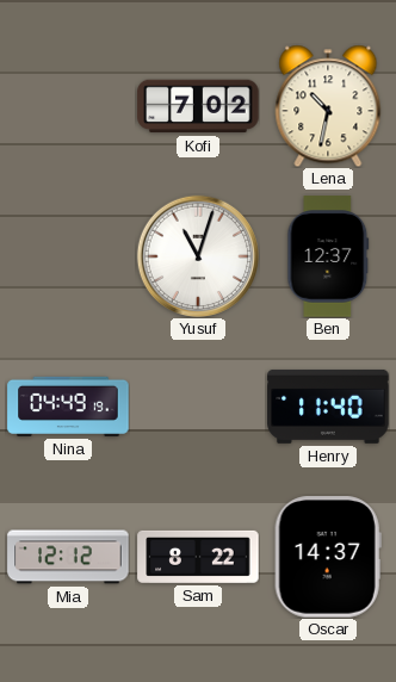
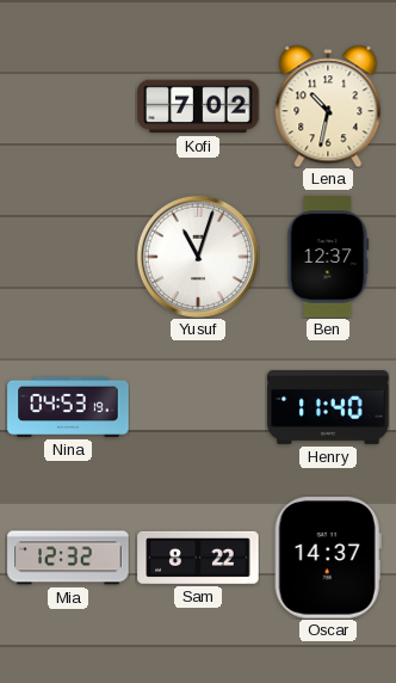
Nina: 04:49 -> 04:53
Mia: 12:12 -> 12:32
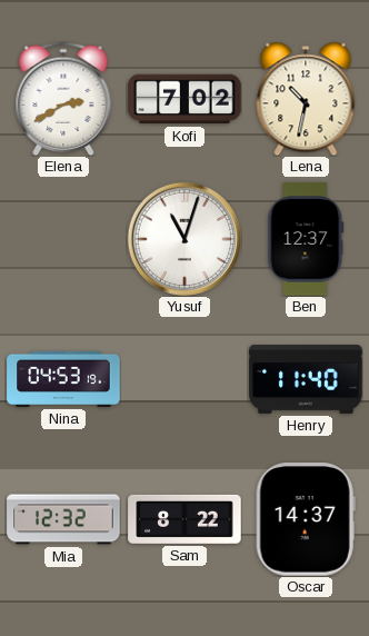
Elena: none -> 2:40
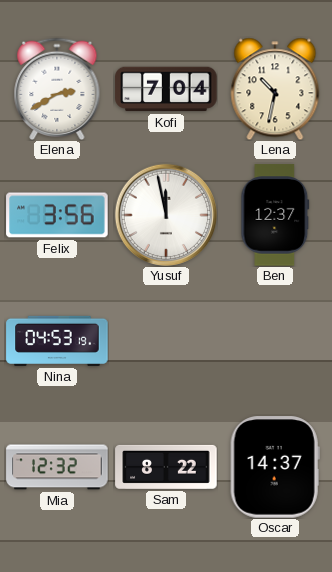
Kofi: 7:02 -> 7:04
Felix: none -> 3:56
Yusuf: 11:03 -> 11:58
Henry: 11:40 -> none
